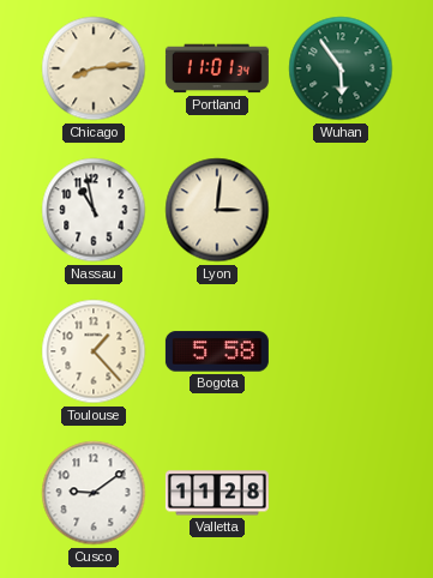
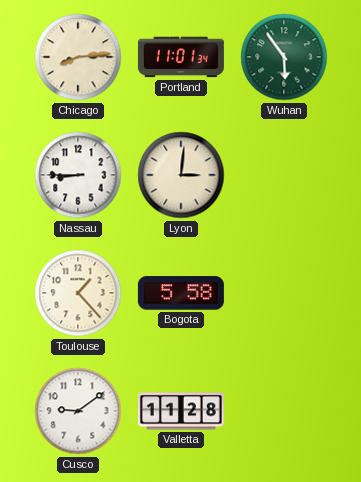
Nassau: 10:58 -> 8:45
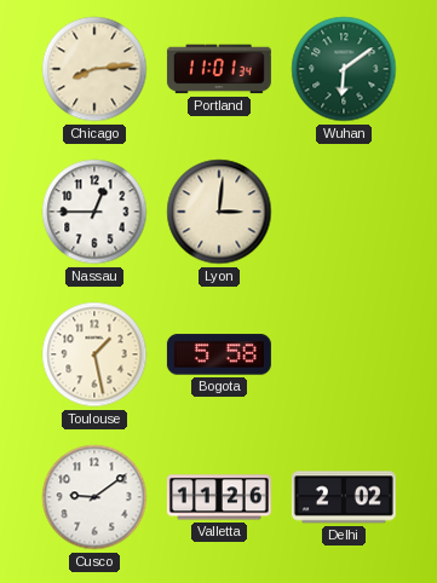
Wuhan: 5:54 -> 6:09
Nassau: 8:45 -> 12:45
Toulouse: 1:23 -> 1:28
Valletta: 11:28 -> 11:26
Delhi: none -> 2:02
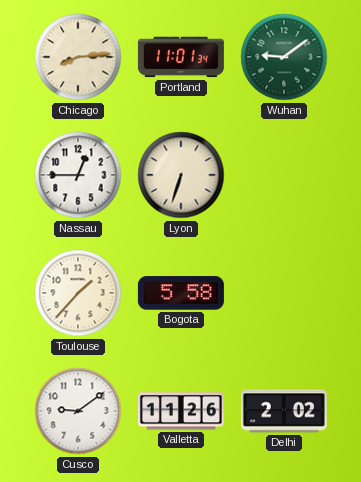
Wuhan: 6:09 -> 9:09
Lyon: 3:01 -> 6:33
Toulouse: 1:28 -> 1:37
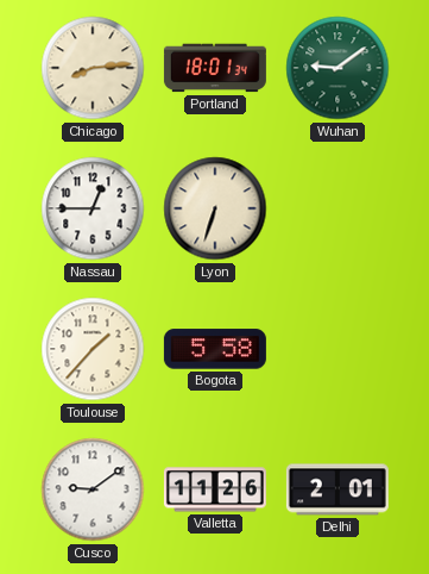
Portland: 11:01 -> 18:01
Delhi: 2:02 -> 2:01
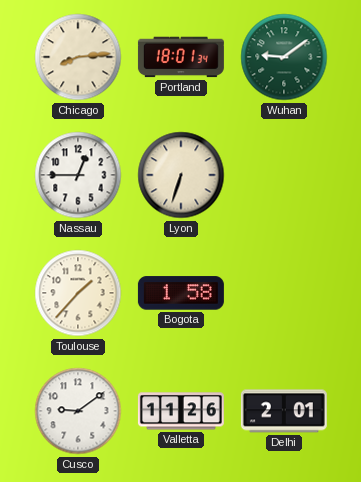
Bogota: 5:58 -> 1:58
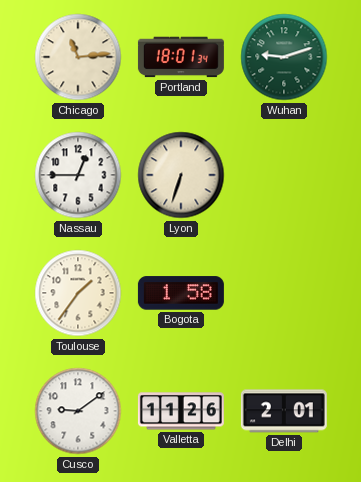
Chicago: 8:14 -> 11:14
Wuhan: 9:09 -> 9:12
Toulouse: 1:37 -> 1:36
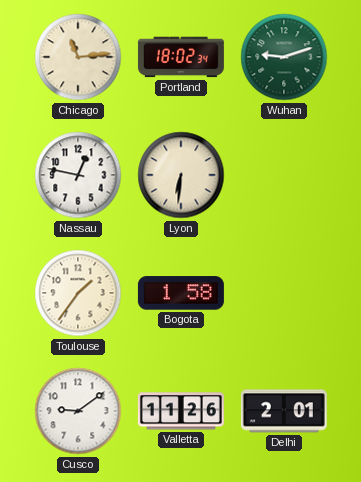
Portland: 18:01 -> 18:02
Nassau: 12:45 -> 12:47
Lyon: 6:33 -> 6:31
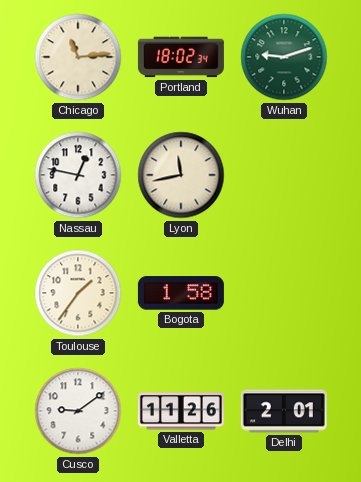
Lyon: 6:31 -> 11:43
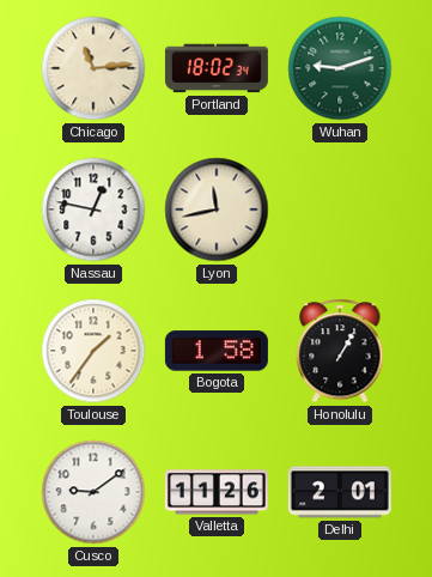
Honolulu: none -> 1:05
